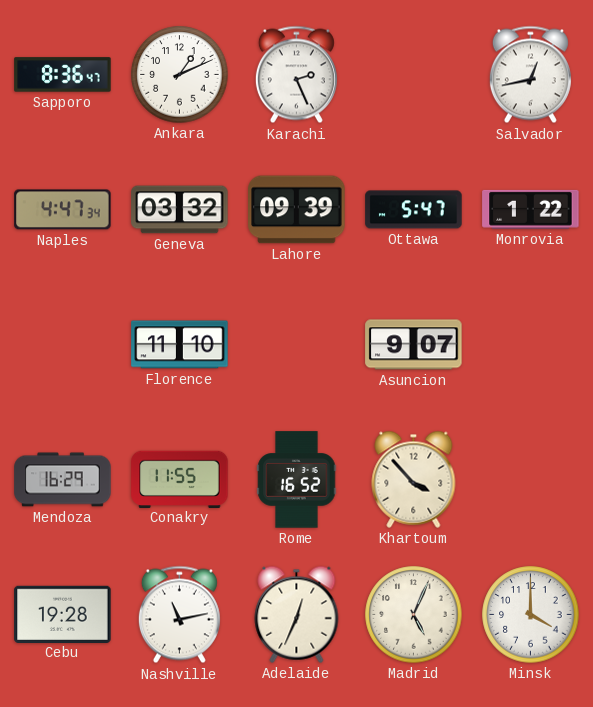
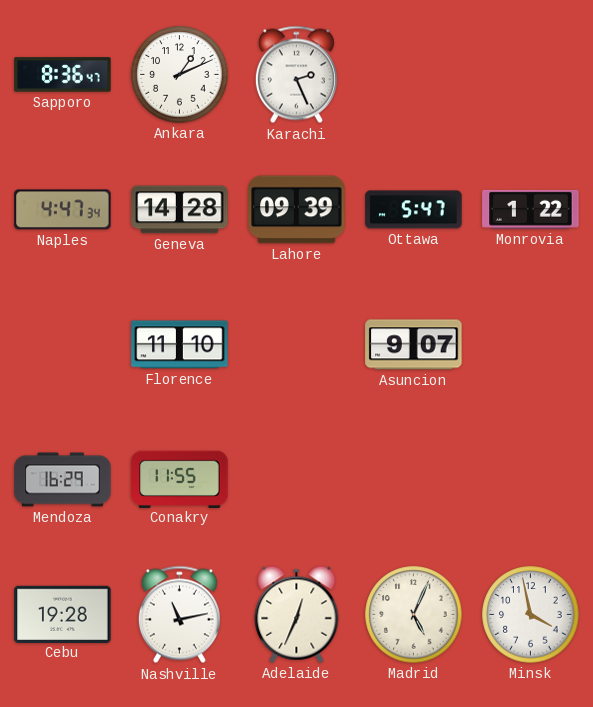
Salvador: 12:43 -> none
Geneva: 03:32 -> 14:28
Rome: 16:52 -> none
Khartoum: 3:53 -> none
Minsk: 4:00 -> 3:58
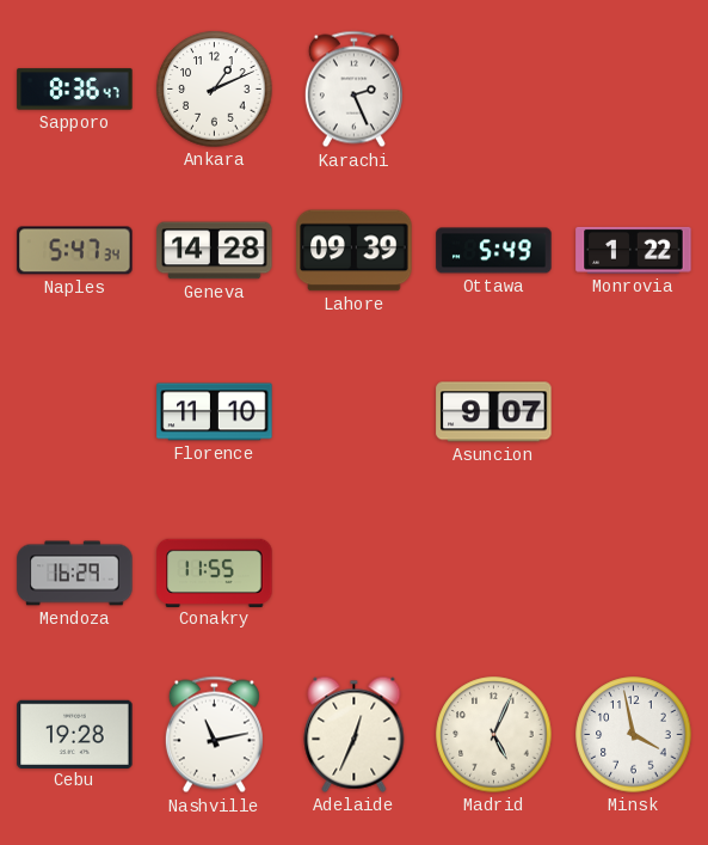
Naples: 4:47 -> 5:47
Ottawa: 5:47 -> 5:49
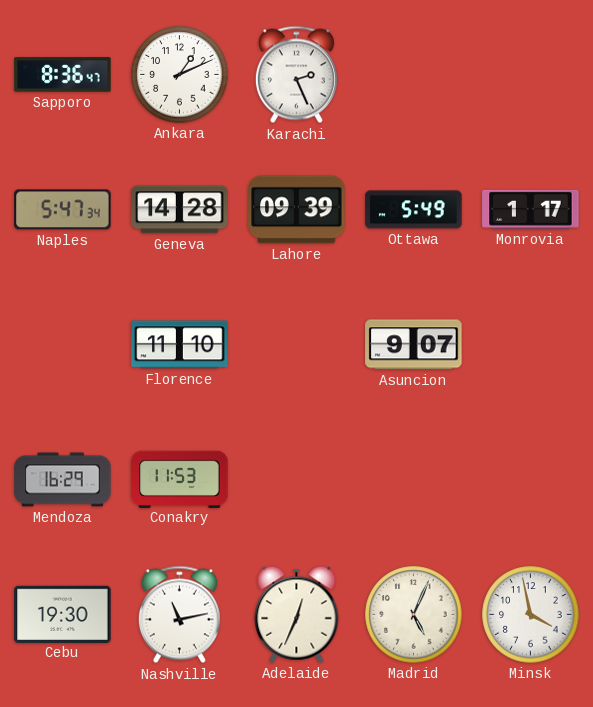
Monrovia: 1:22 -> 1:17
Conakry: 11:55 -> 11:53
Cebu: 19:28 -> 19:30
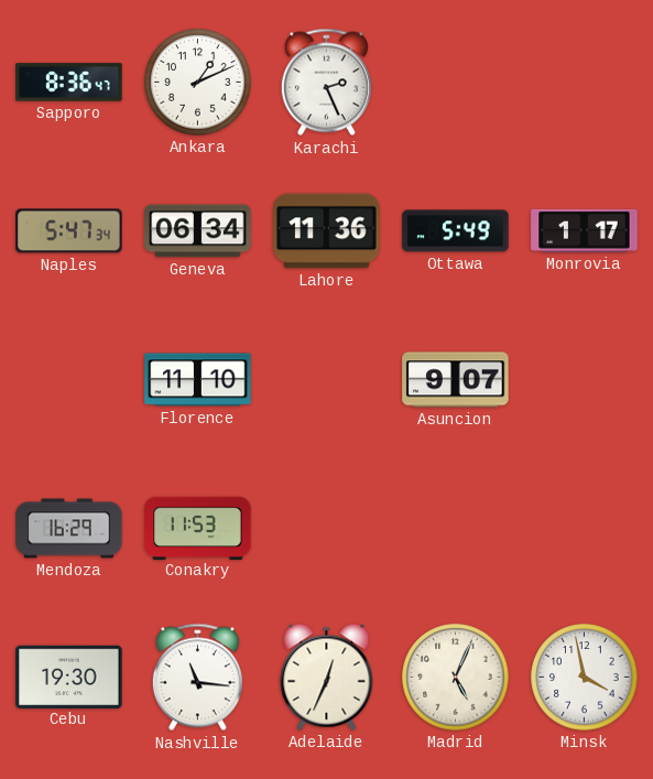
Geneva: 14:28 -> 06:34
Lahore: 09:39 -> 11:36
Nashville: 11:13 -> 11:16
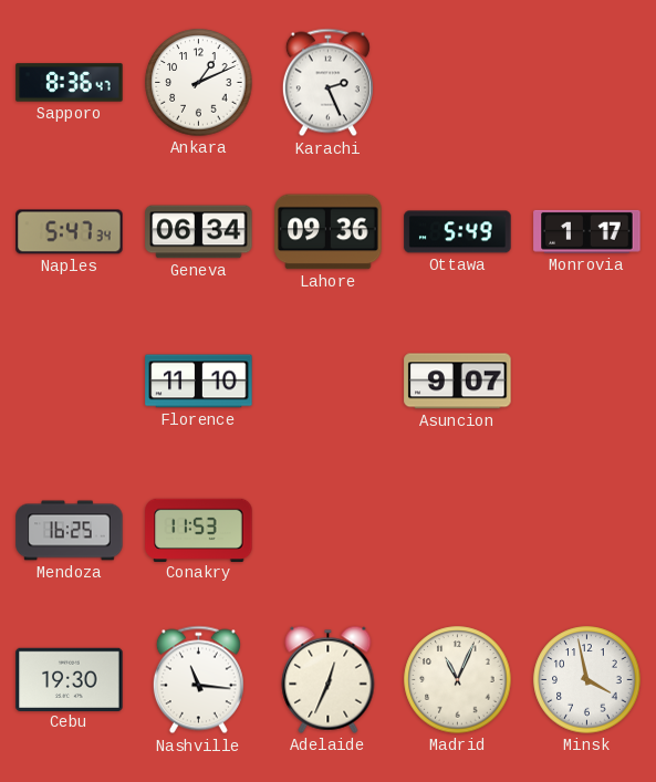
Lahore: 11:36 -> 09:36
Mendoza: 16:29 -> 16:25
Madrid: 5:04 -> 11:04
